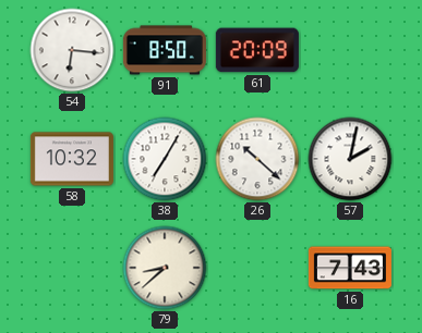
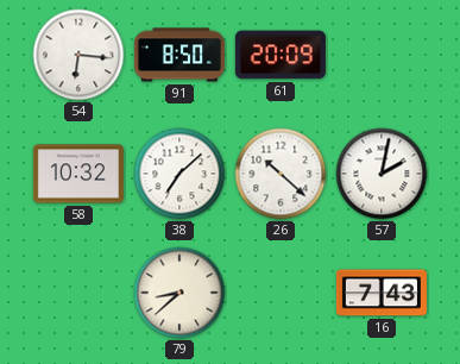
38: 7:05 -> 7:08
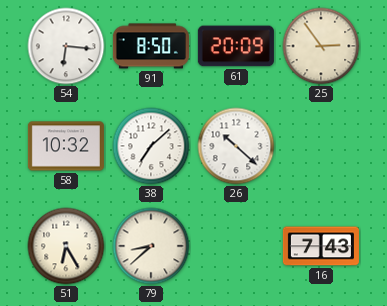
25: none -> 2:54
57: 2:02 -> none
51: none -> 6:25
